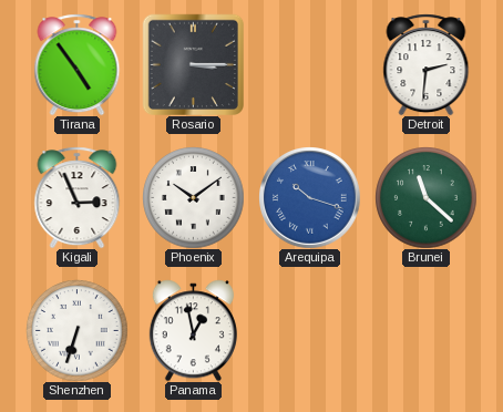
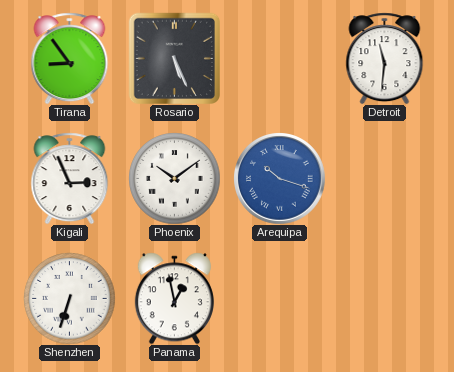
Tirana: 4:54 -> 8:54
Rosario: 3:15 -> 5:26
Detroit: 2:31 -> 11:31
Brunei: 11:22 -> none
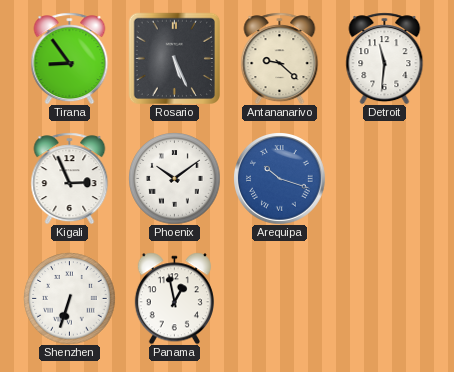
Antananarivo: none -> 9:22
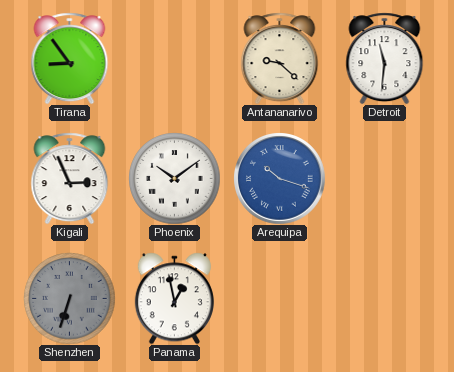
Rosario: 5:26 -> none
Shenzhen dial: white -> grey
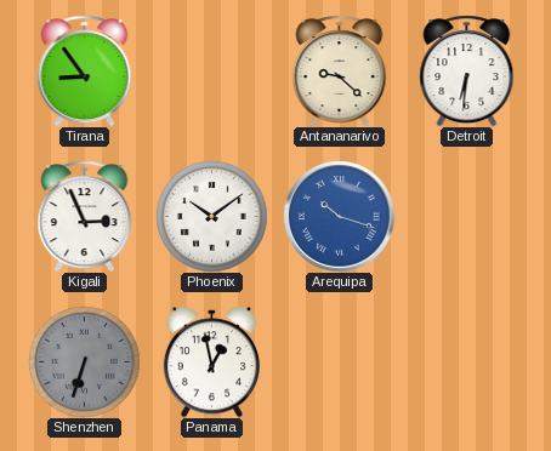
Detroit: 11:31 -> 6:31
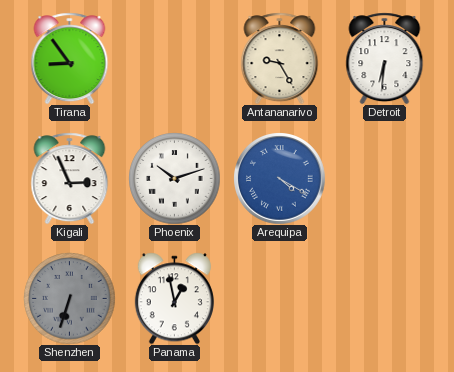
Antananarivo: 9:22 -> 9:25
Phoenix: 10:09 -> 10:12
Arequipa: 10:18 -> 4:20
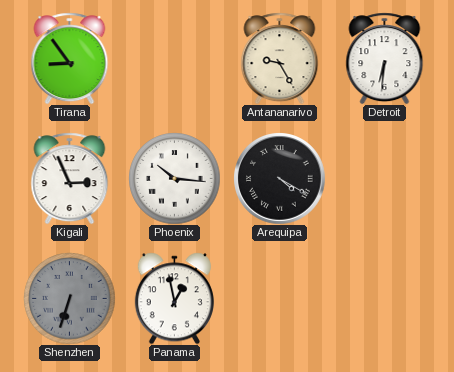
Phoenix: 10:12 -> 10:16
Arequipa dial: blue -> black
